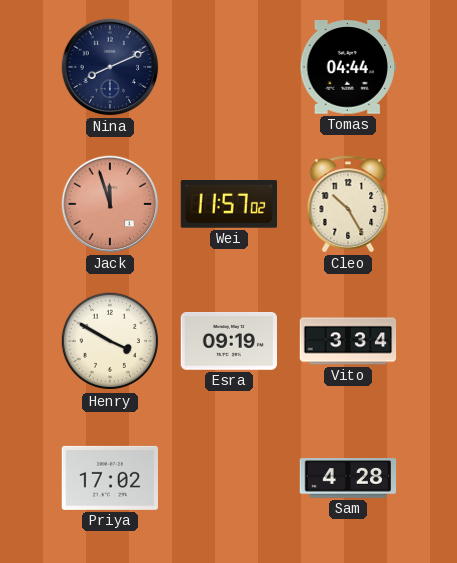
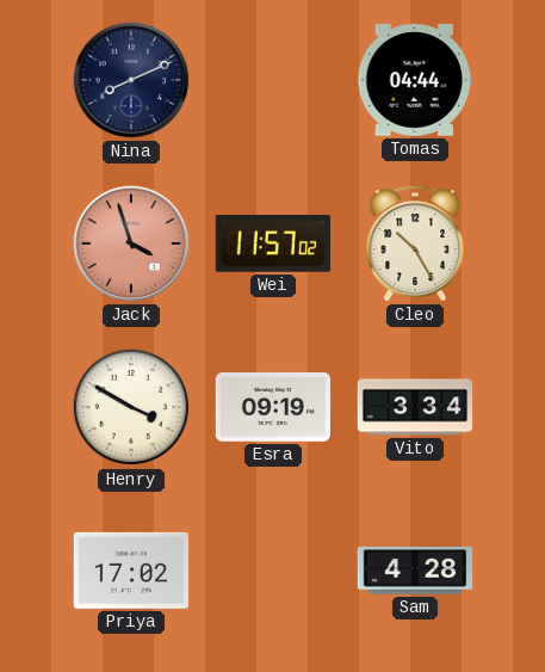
Jack: 11:57 -> 3:57
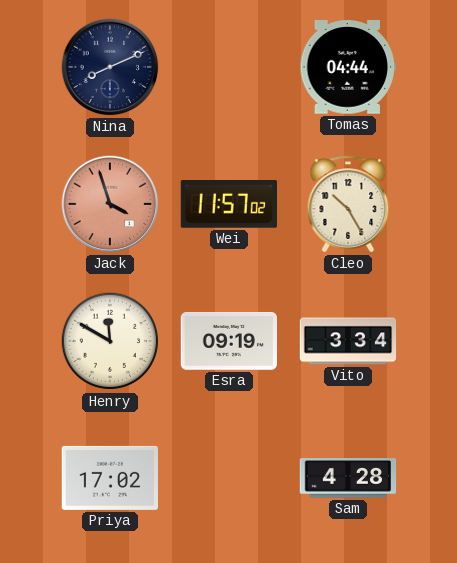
Henry: 3:50 -> 11:50
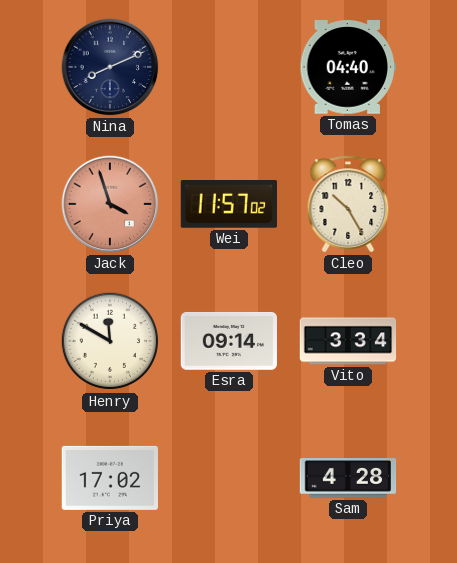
Tomas: 04:44 -> 04:40
Esra: 09:19 -> 09:14
